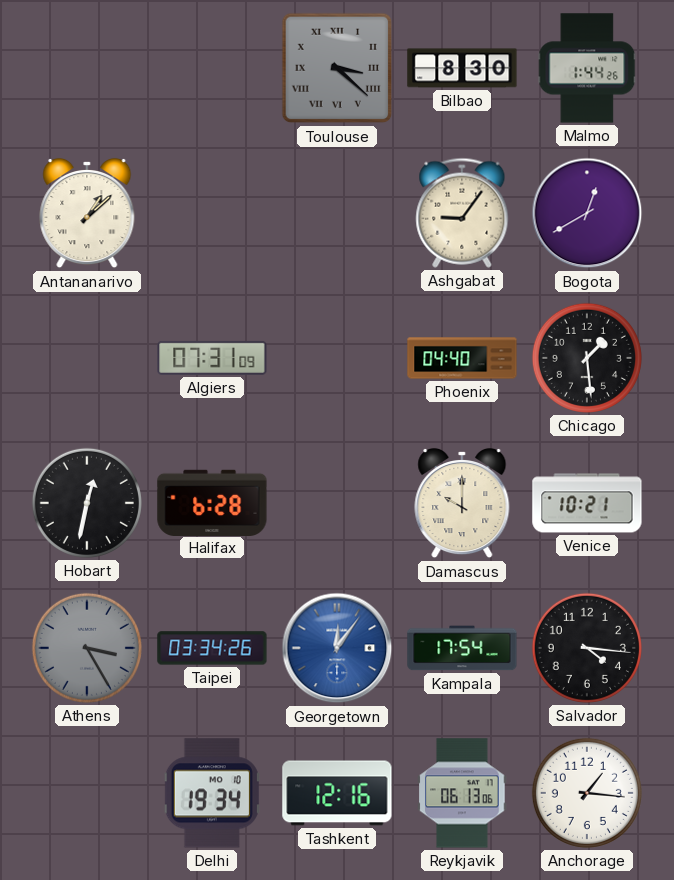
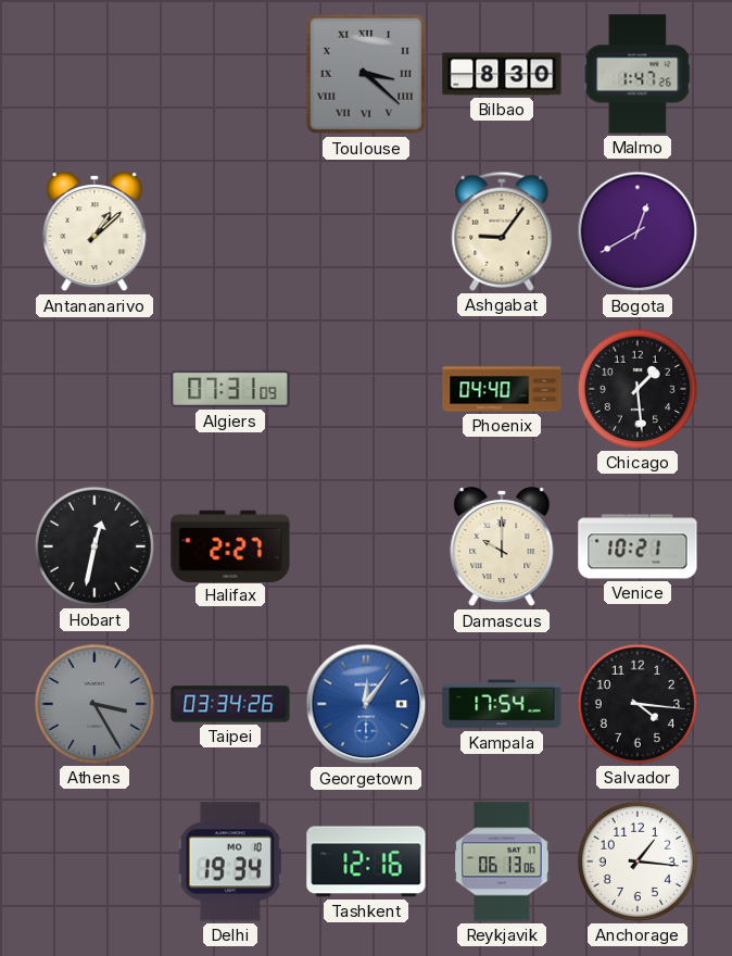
Malmo: 1:44 -> 1:47
Halifax: 6:28 -> 2:27
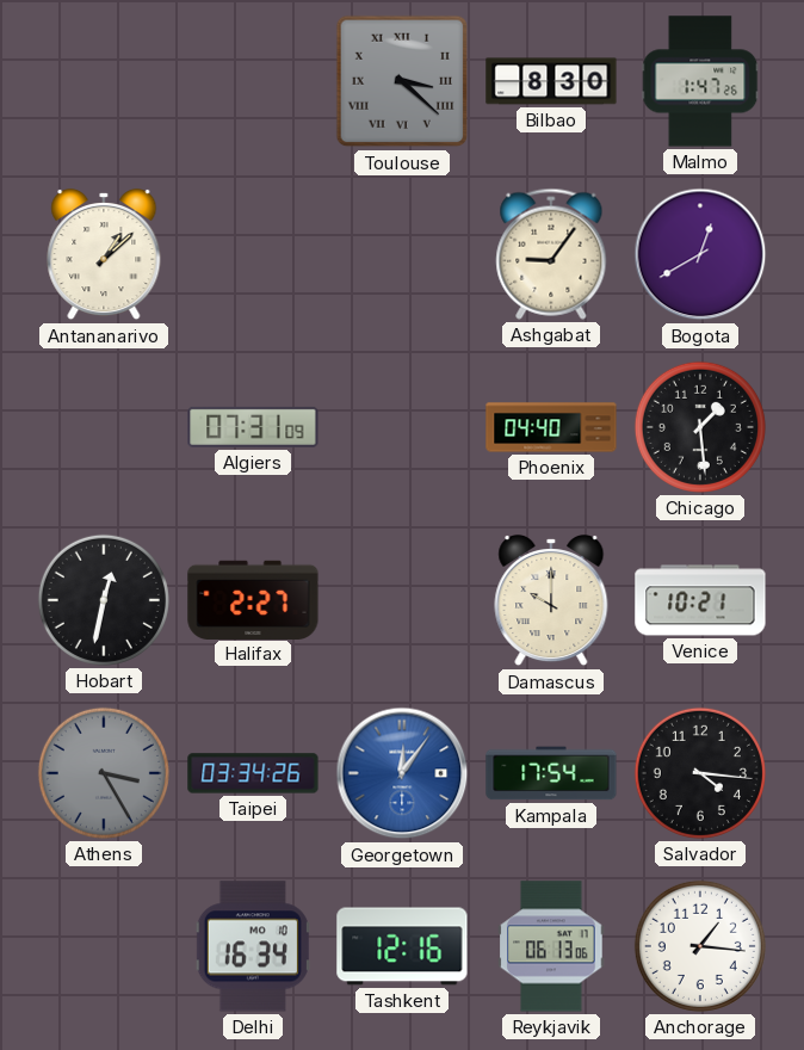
Delhi: 19:34 -> 16:34
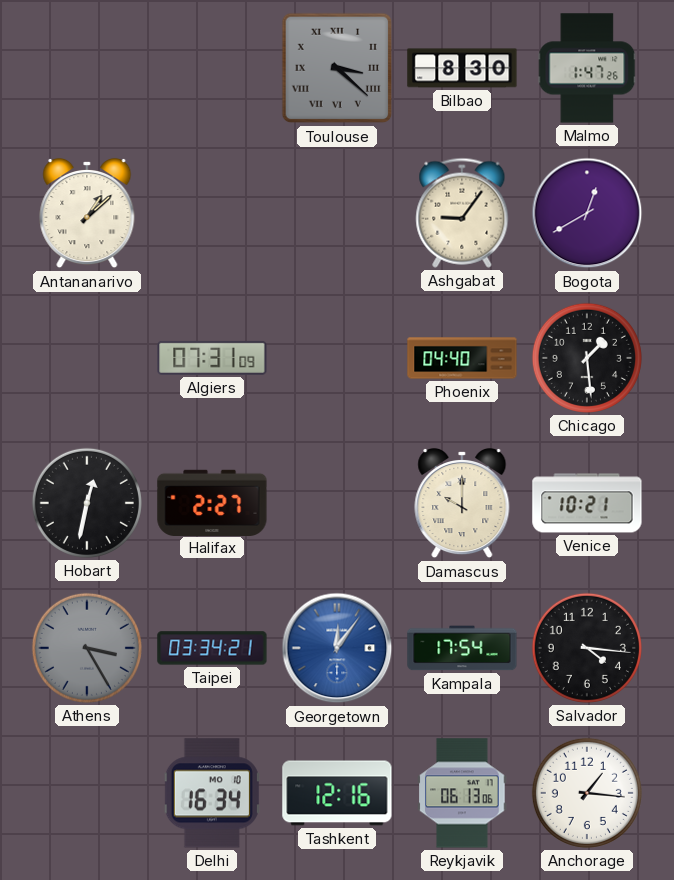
Taipei: 03:34:26 -> 03:34:21
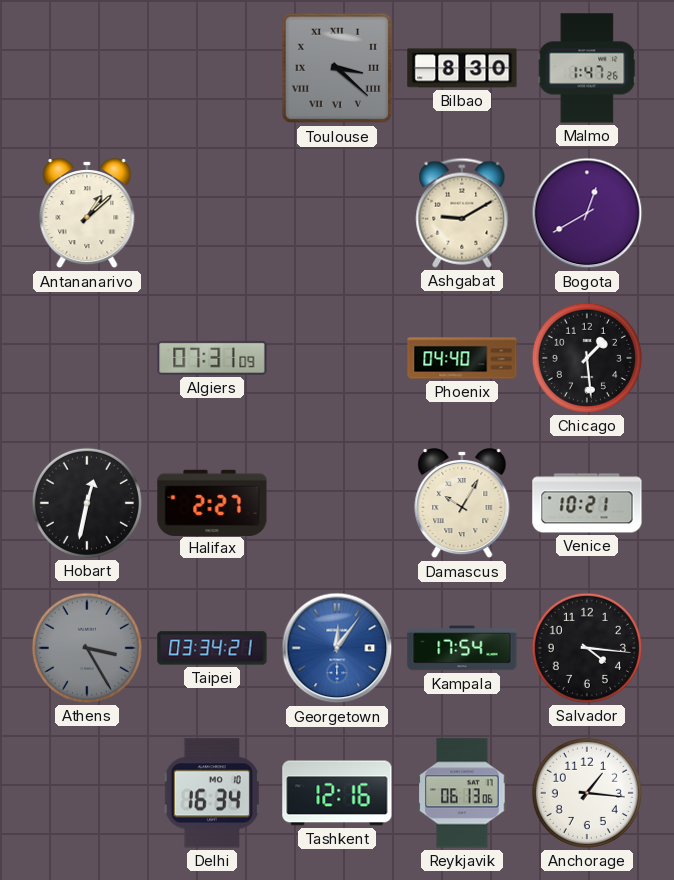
Ashgabat: 9:06 -> 9:10
Damascus: 10:00 -> 10:05
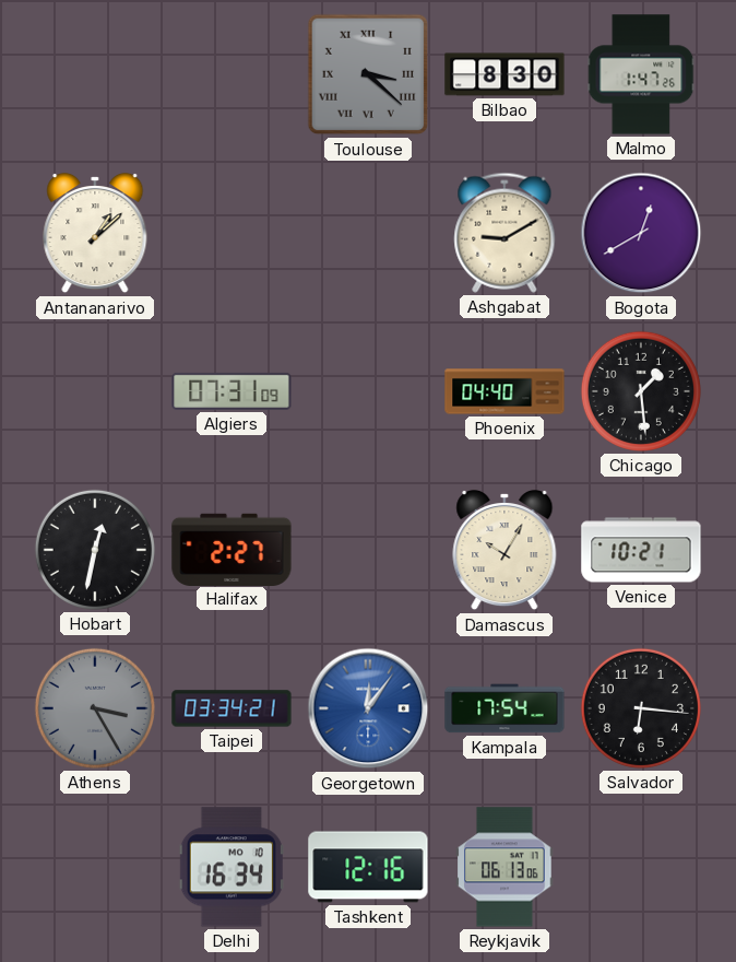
Salvador: 4:16 -> 6:16
Anchorage: 1:16 -> none
